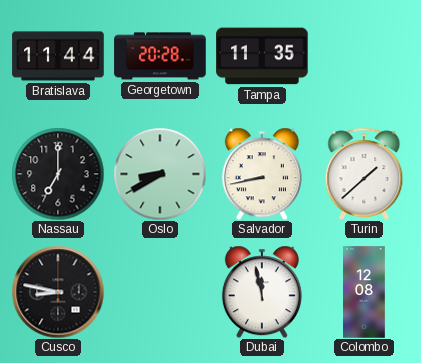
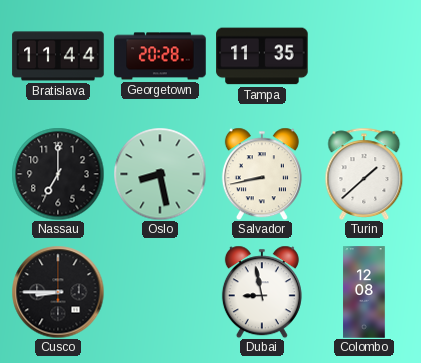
Oslo: 8:40 -> 8:28
Cusco: 8:47 -> 8:45
Dubai: 11:58 -> 8:58
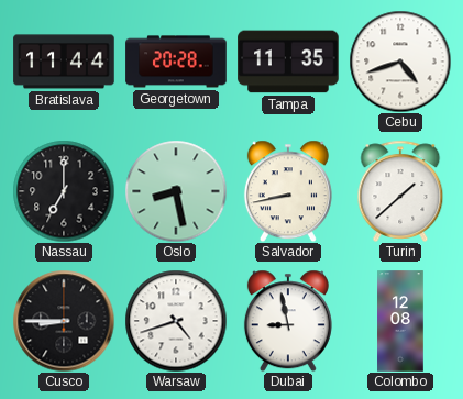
Cebu: none -> 4:42
Warsaw: none -> 4:42
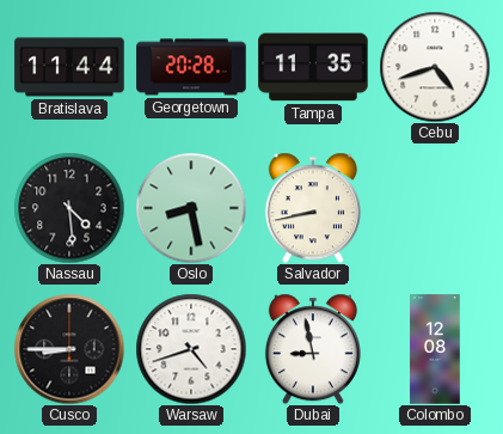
Nassau: 7:00 -> 4:29
Turin: 1:38 -> none
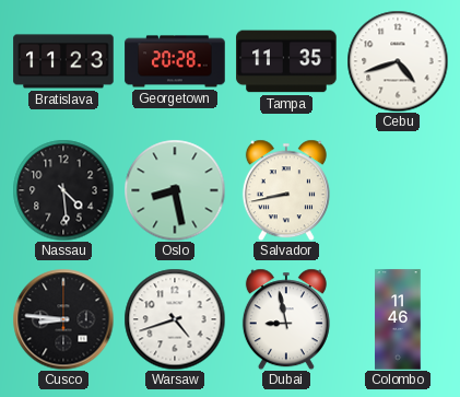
Bratislava: 11:44 -> 11:23
Cusco: 8:45 -> 8:46
Colombo: 12:08 -> 11:46
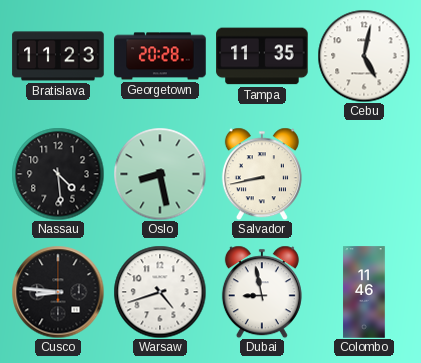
Cebu: 4:42 -> 5:02
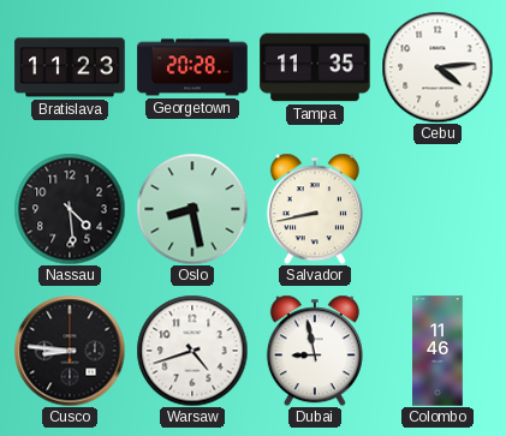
Cebu: 5:02 -> 4:14
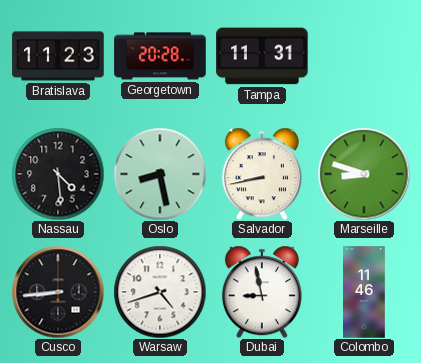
Tampa: 11:35 -> 11:31
Cebu: 4:14 -> none
Marseille: none -> 8:48
Cusco: 8:46 -> 8:44
